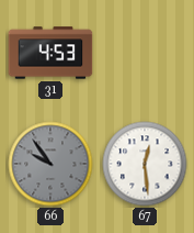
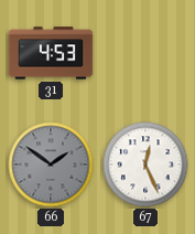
66: 9:54 -> 1:51
67: 12:29 -> 12:26
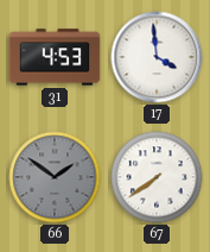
17: none -> 3:59
67: 12:26 -> 7:39
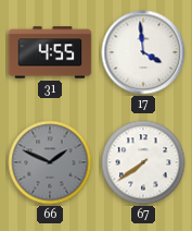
31: 4:53 -> 4:55
66: 1:51 -> 1:49
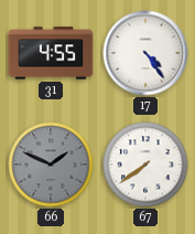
17: 3:59 -> 4:24
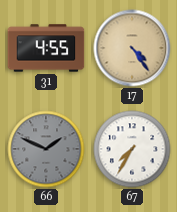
17 dial: white -> champagne
67: 7:39 -> 7:35
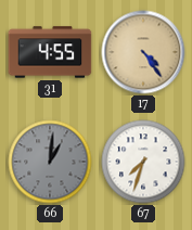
66: 1:49 -> 1:01
67: 7:35 -> 7:33
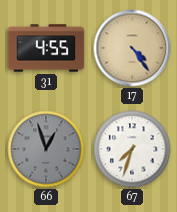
66: 1:01 -> 12:57
